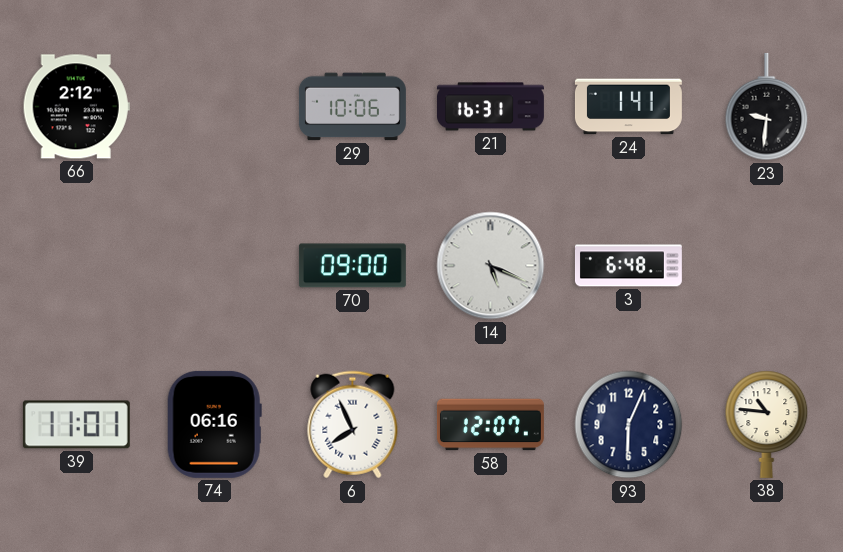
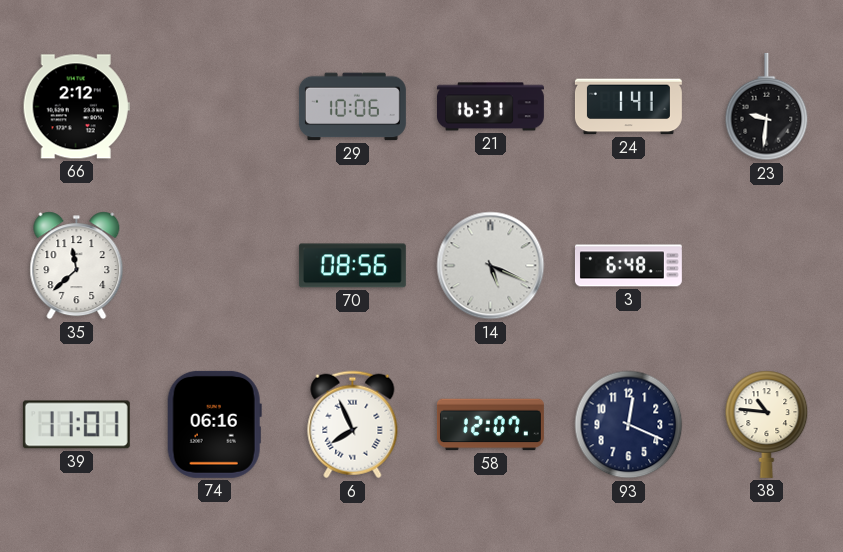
35: none -> 11:38
70: 09:00 -> 08:56
93: 6:04 -> 12:19
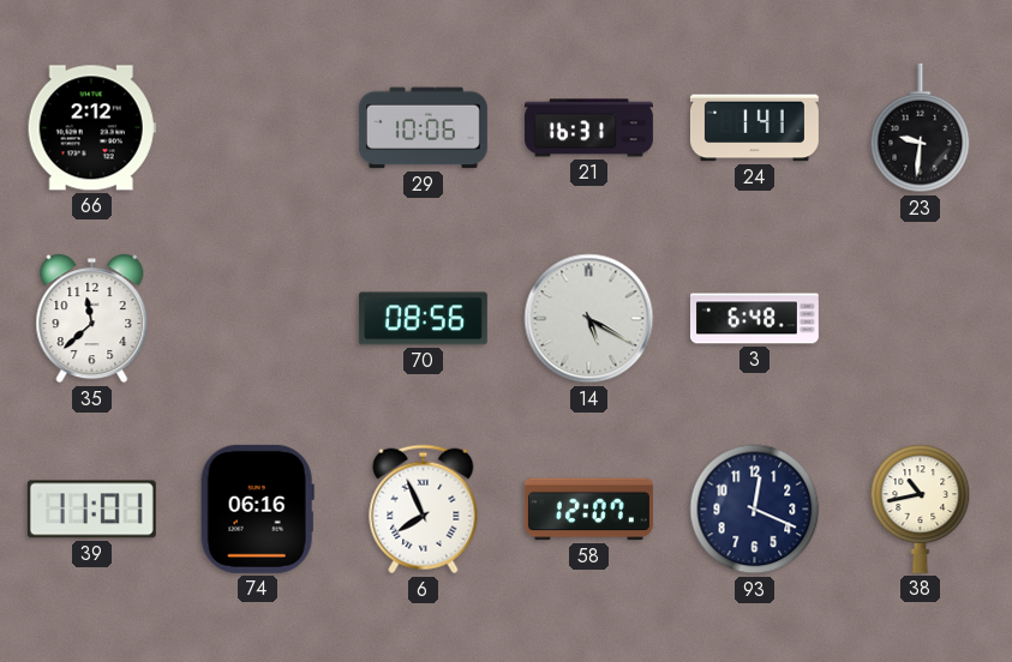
14: 5:19 -> 5:20
38: 10:46 -> 10:43
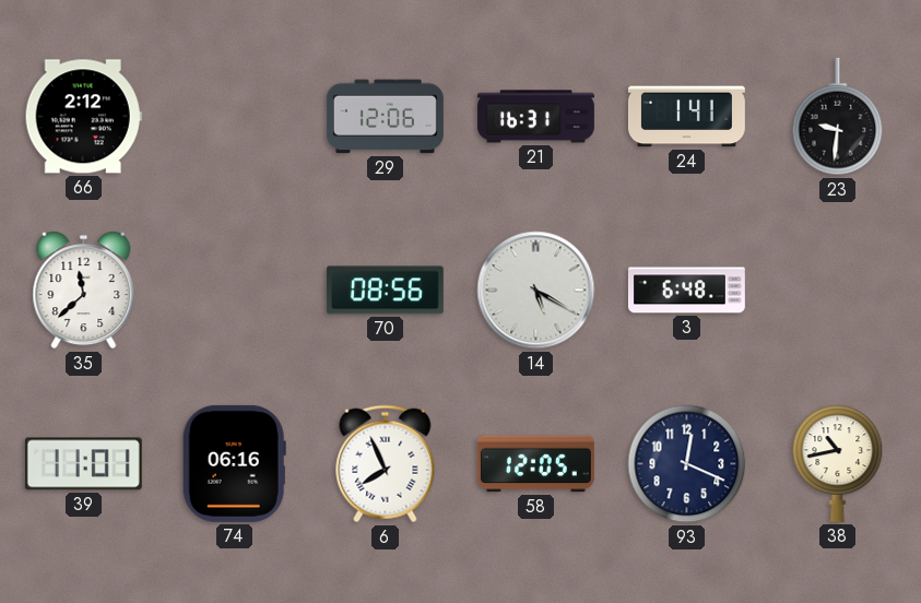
29: 10:06 -> 12:06
58: 12:07 -> 12:05
